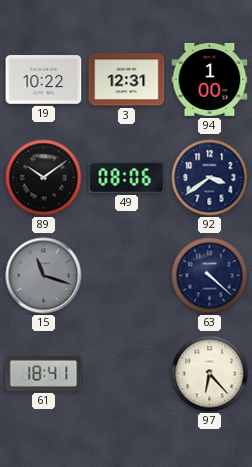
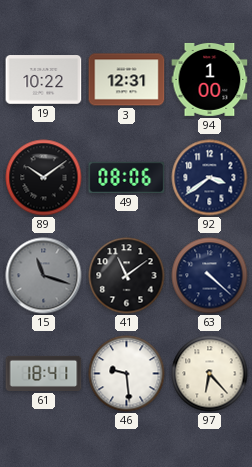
41: none -> 11:09
46: none -> 9:29
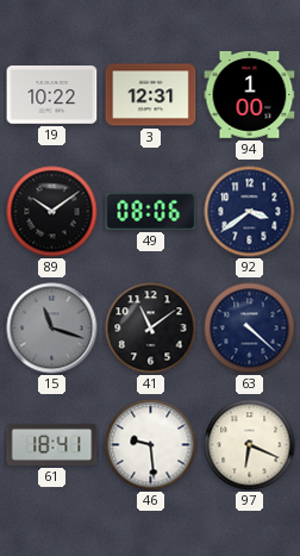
97: 6:23 -> 6:19
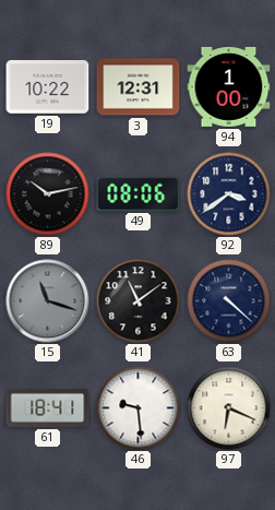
89: 10:09 -> 10:13
